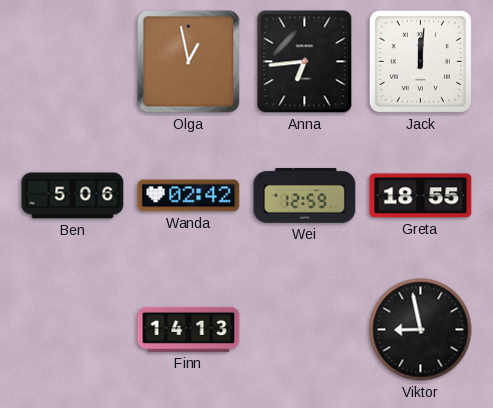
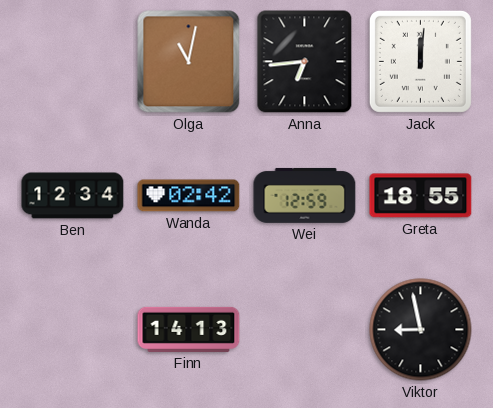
Olga: 12:58 -> 11:02
Ben: 5:06 -> 12:34
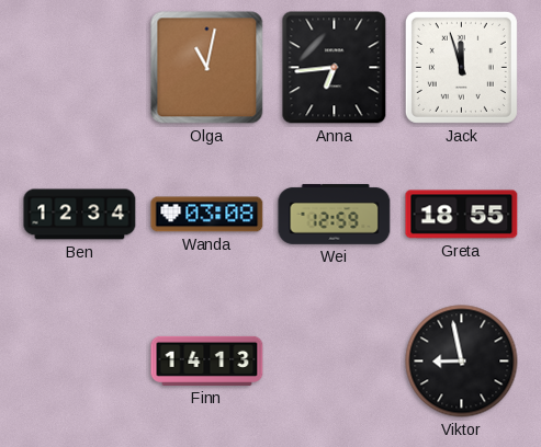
Jack: 12:01 -> 11:57
Wanda: 02:42 -> 03:08
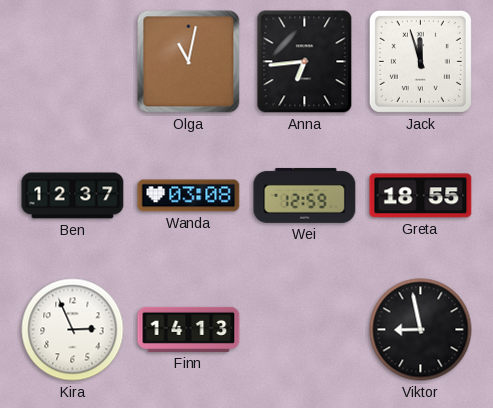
Ben: 12:34 -> 12:37
Kira: none -> 2:56
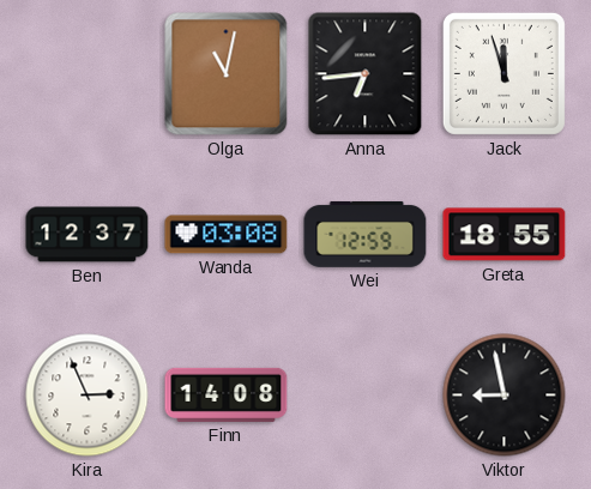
Finn: 14:13 -> 14:08
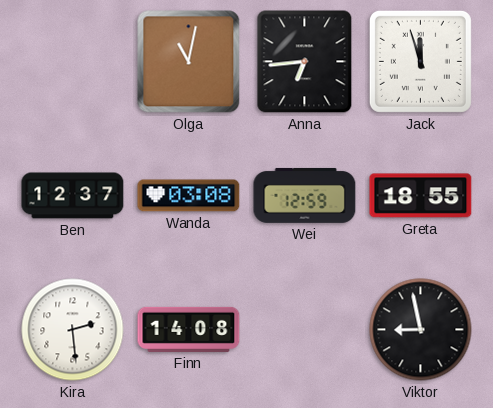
Kira: 2:56 -> 2:29
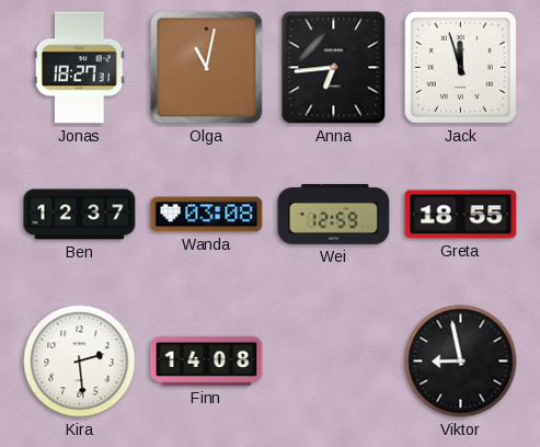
Jonas: none -> 18:27
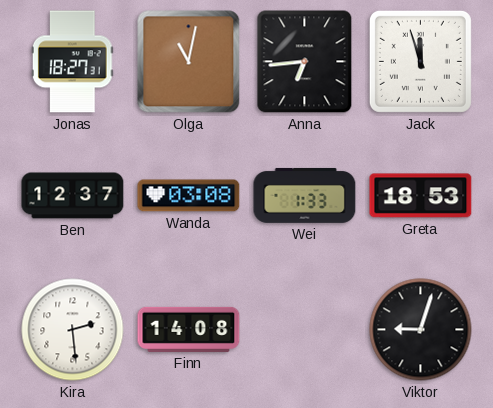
Wei: 12:59 -> 1:33
Greta: 18:55 -> 18:53
Viktor: 8:58 -> 9:03
